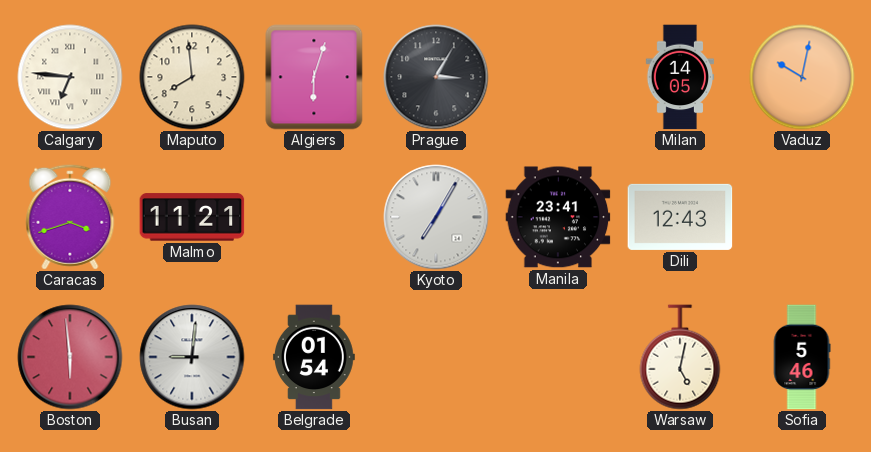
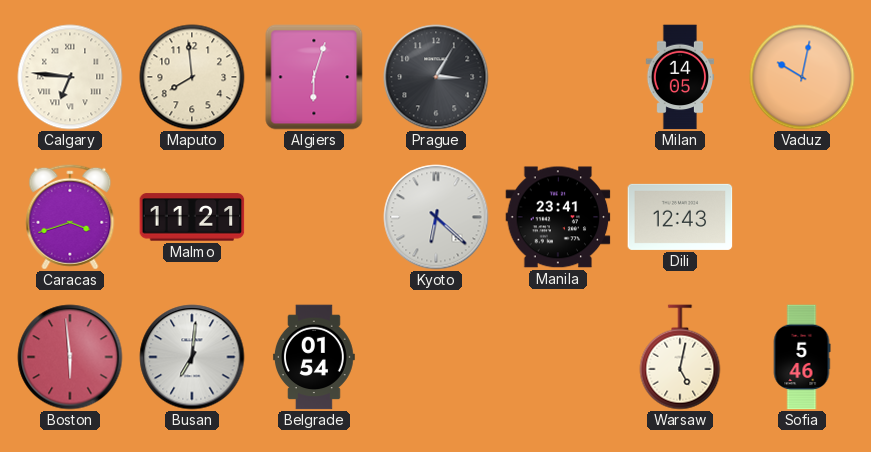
Kyoto: 7:05 -> 6:22
Busan: 9:01 -> 7:01
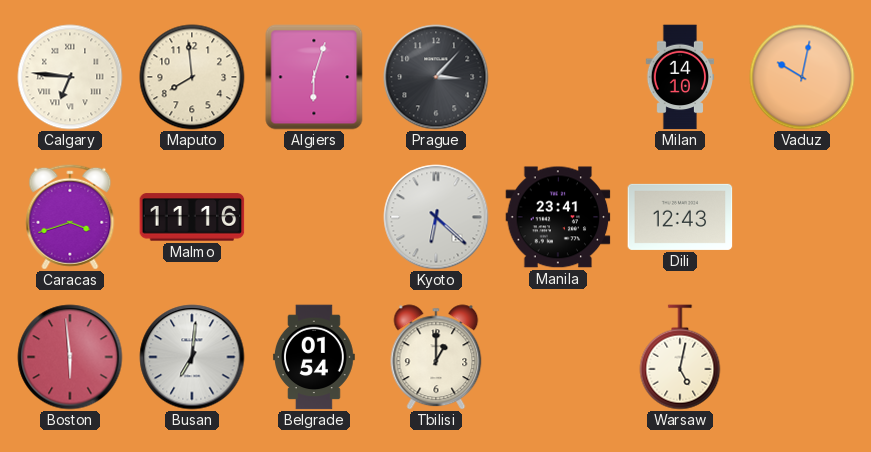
Prague: 3:05 -> 3:07
Milan: 14:05 -> 14:10
Malmo: 11:21 -> 11:16
Tbilisi: none -> 1:00
Sofia: 5:46 -> none
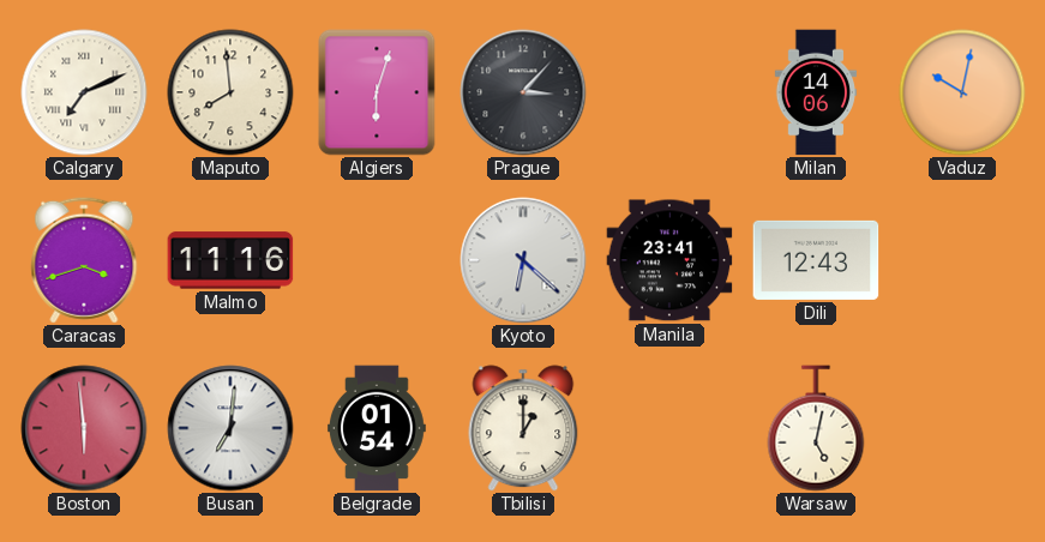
Calgary: 6:46 -> 7:11
Milan: 14:10 -> 14:06
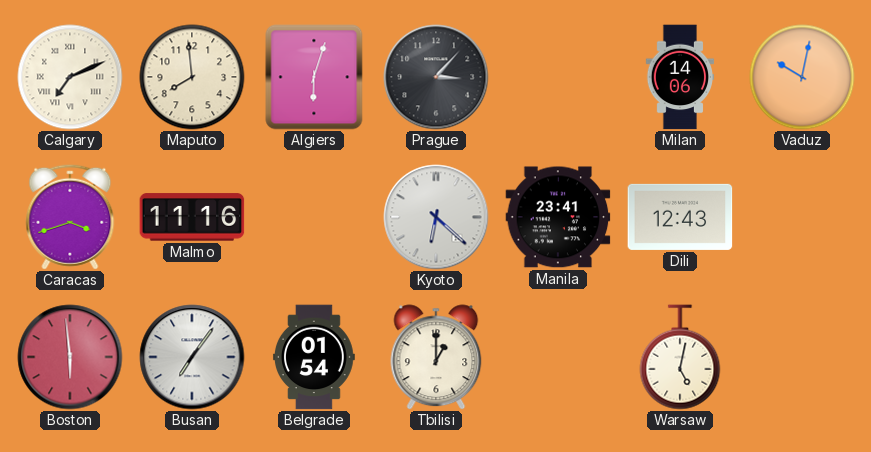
Busan: 7:01 -> 7:06
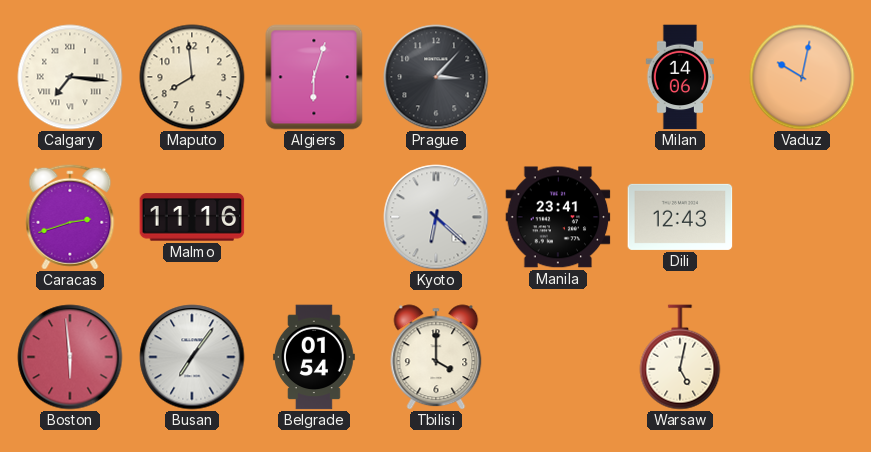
Calgary: 7:11 -> 7:16
Caracas: 3:42 -> 2:42
Tbilisi: 1:00 -> 4:00
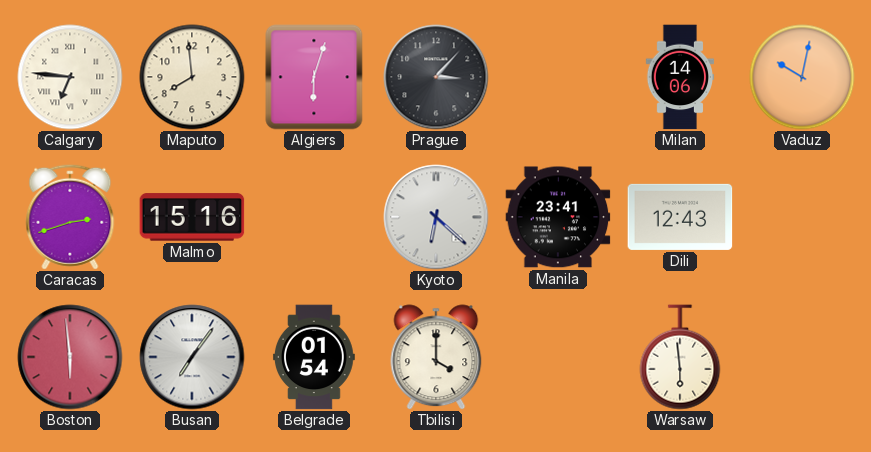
Calgary: 7:16 -> 6:46
Malmo: 11:16 -> 15:16
Warsaw: 5:02 -> 5:59
